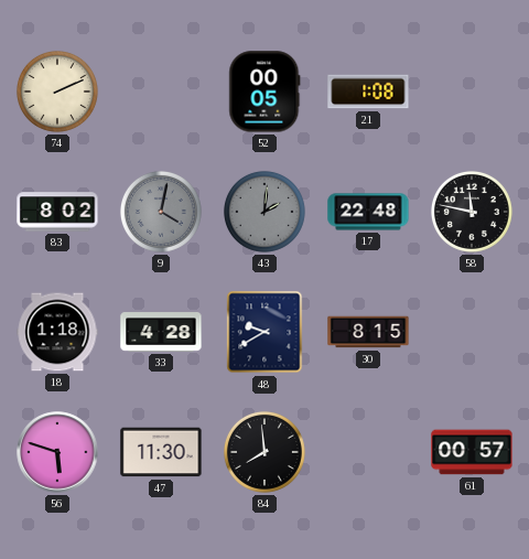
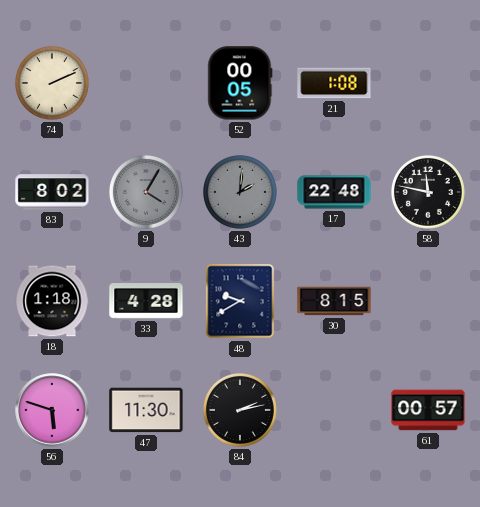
9: 4:02 -> 4:05
84: 7:59 -> 2:13
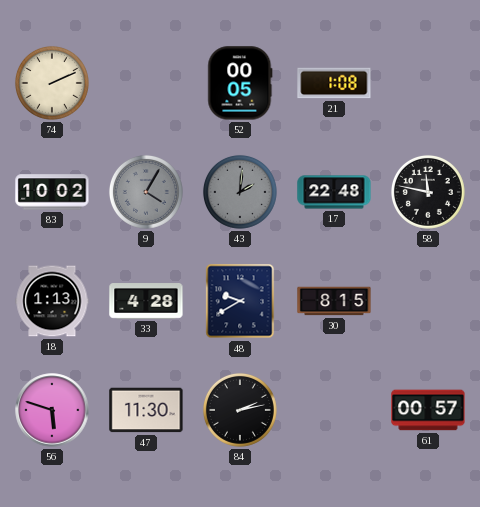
83: 8:02 -> 10:02
18: 1:18 -> 1:13
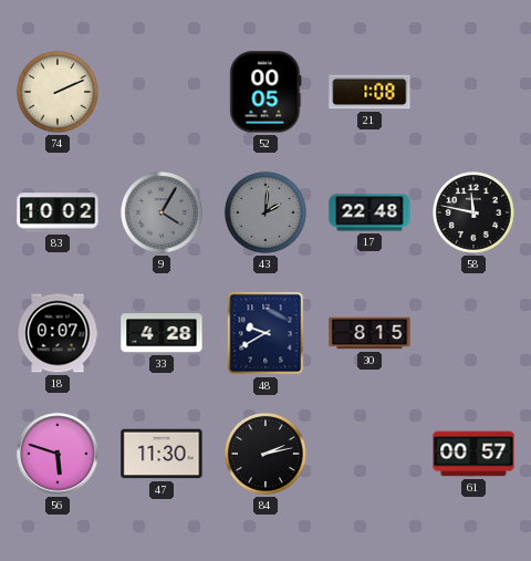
18: 1:13 -> 0:07
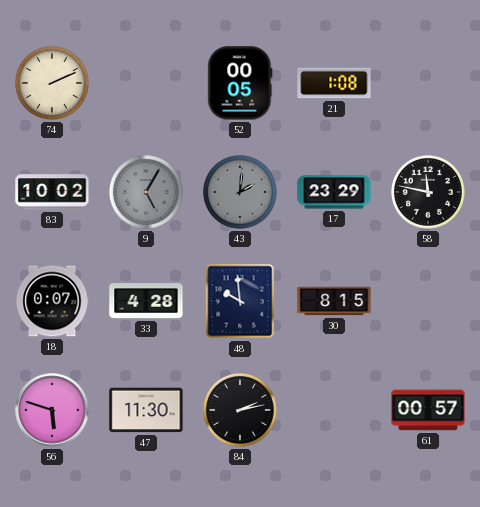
9: 4:05 -> 5:05
17: 22:48 -> 23:29
48: 9:40 -> 9:59
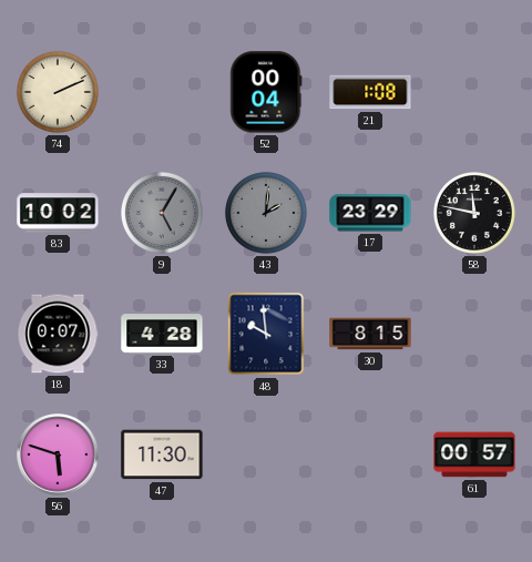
52: 00:05 -> 00:04
84: 2:13 -> none
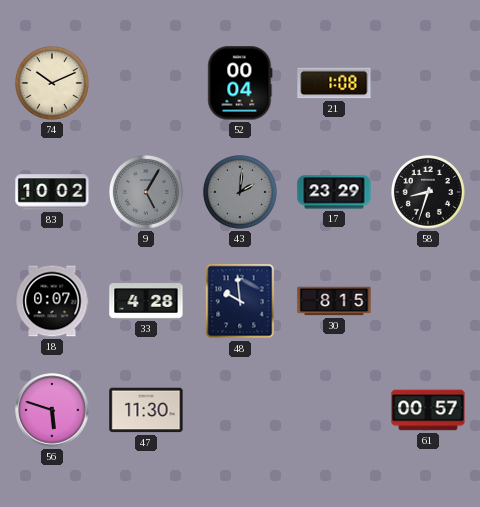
74: 2:11 -> 10:11
58: 11:47 -> 8:33
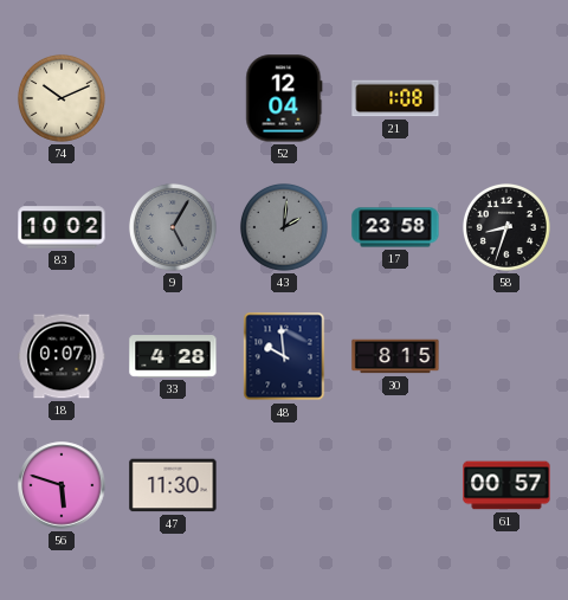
52: 00:04 -> 12:04
17: 23:29 -> 23:58
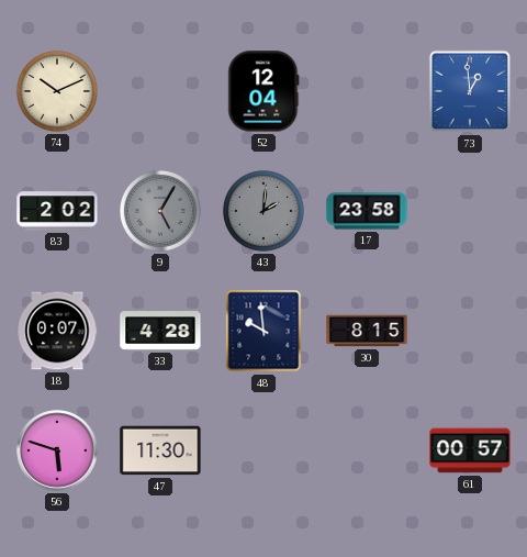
21: 1:08 -> none
73: none -> 12:59
83: 10:02 -> 2:02
58: 8:33 -> none
